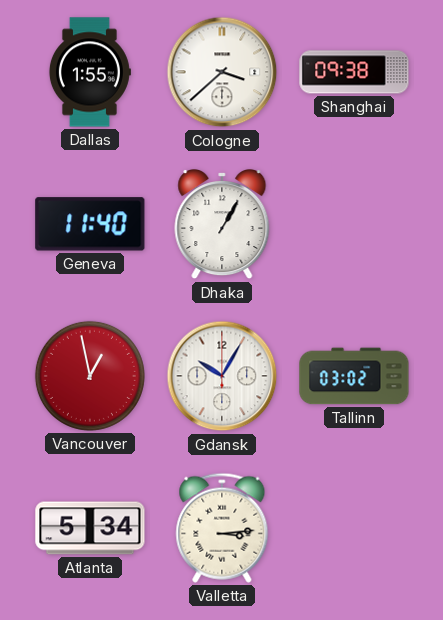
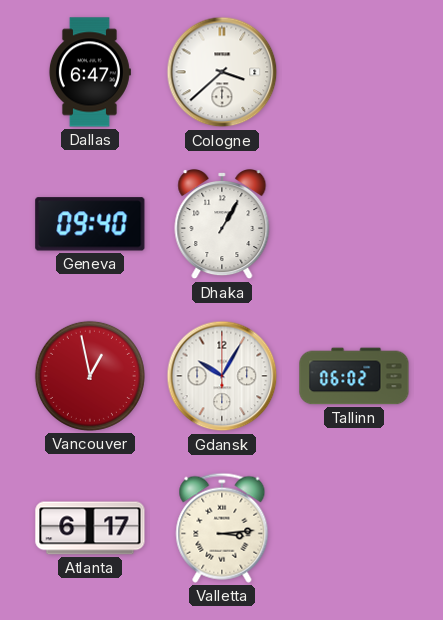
Dallas: 1:55 -> 6:47
Shanghai: 09:38 -> none
Geneva: 11:40 -> 09:40
Tallinn: 03:02 -> 06:02
Atlanta: 5:34 -> 6:17
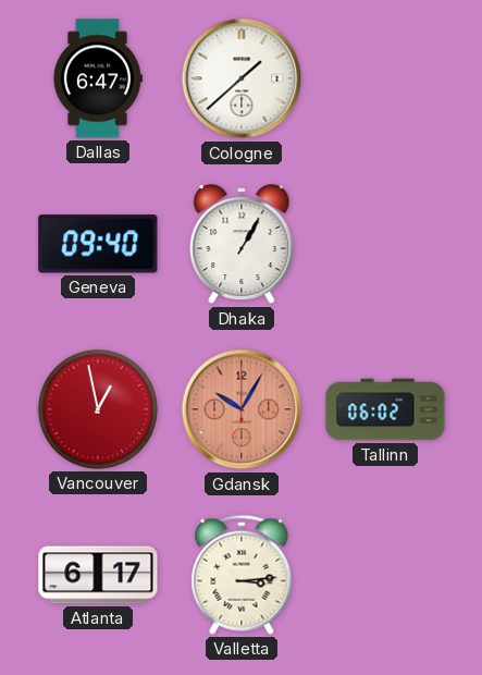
Cologne: 3:38 -> 1:38
Gdansk dial: white -> salmon
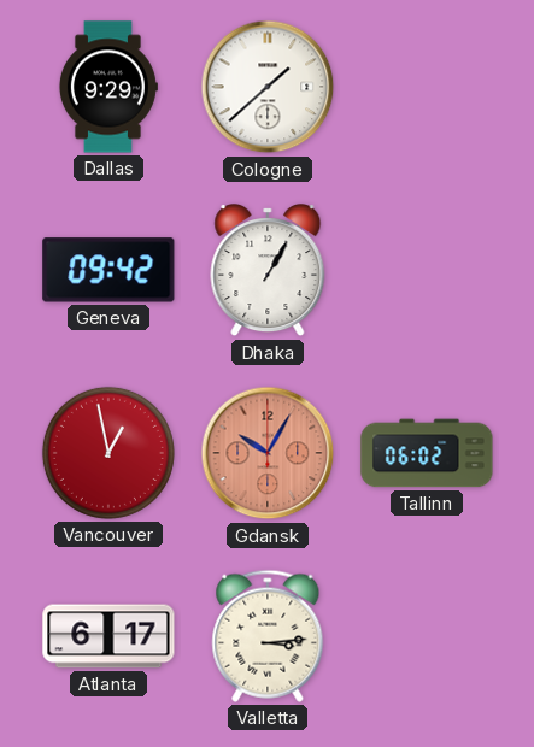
Dallas: 6:47 -> 9:29
Geneva: 09:40 -> 09:42
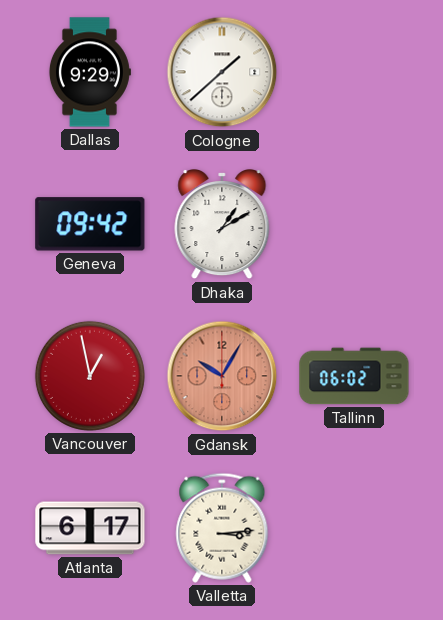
Dhaka: 1:05 -> 1:10
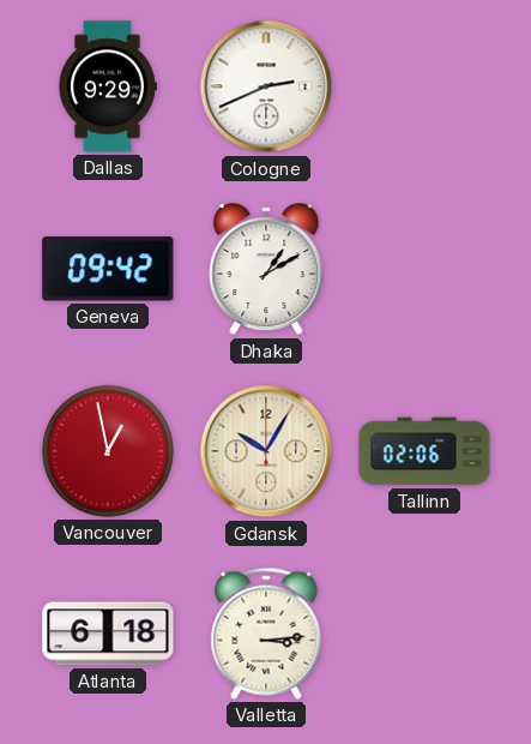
Cologne: 1:38 -> 2:41
Gdansk dial: salmon -> cream
Tallinn: 06:02 -> 02:06
Atlanta: 6:17 -> 6:18
